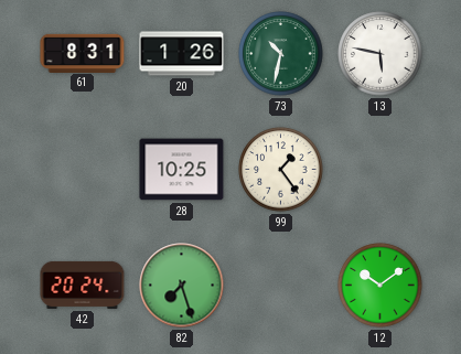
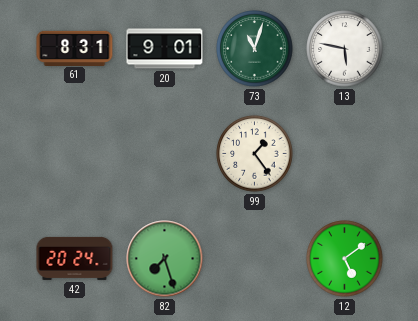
20: 1:26 -> 9:01
73: 10:32 -> 11:03
28: 10:25 -> none
12: 10:09 -> 5:09
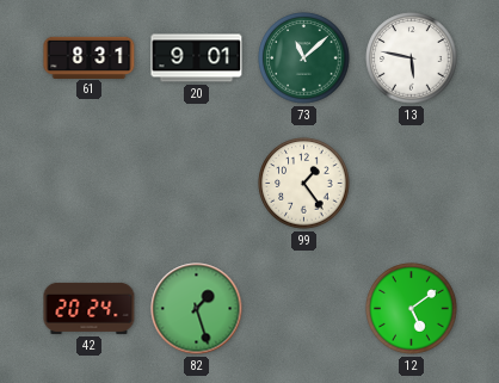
73: 11:03 -> 11:08
82: 7:27 -> 1:27
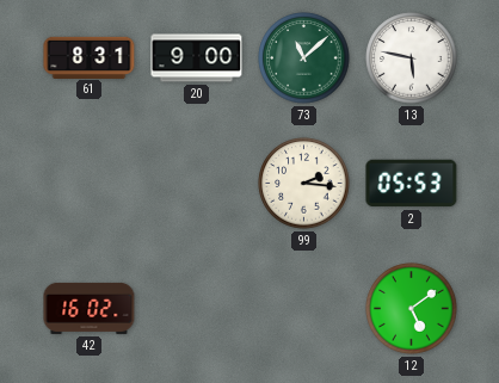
20: 9:01 -> 9:00
99: 1:24 -> 2:16
2: none -> 05:53
42: 20:24 -> 16:02
82: 1:27 -> none
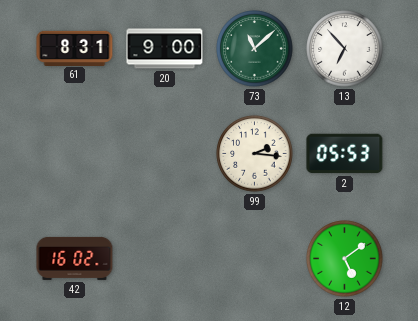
13: 5:47 -> 6:53
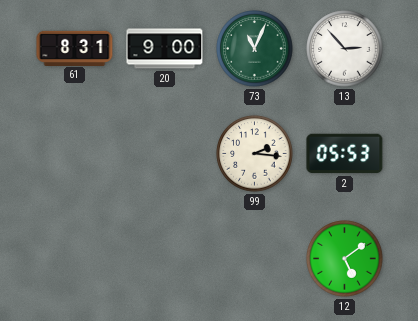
73: 11:08 -> 11:04
13: 6:53 -> 2:53
42: 16:02 -> none
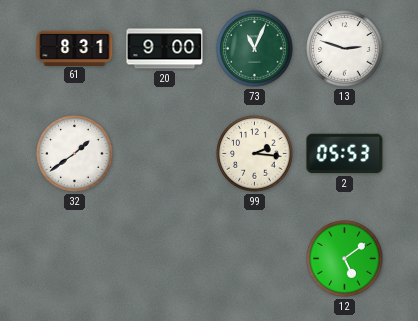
13: 2:53 -> 2:48
32: none -> 1:39
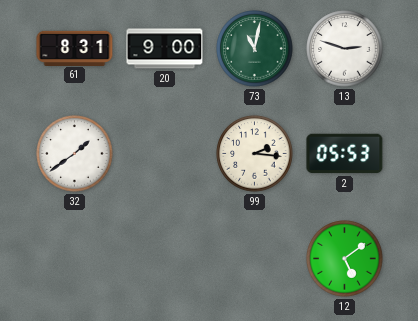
73: 11:04 -> 11:02
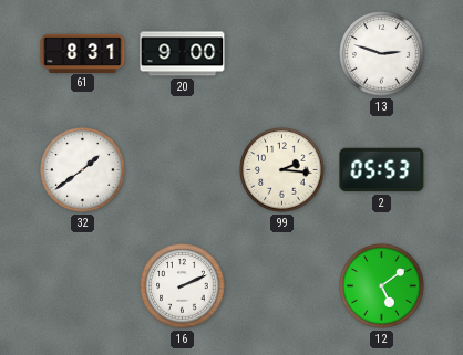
73: 11:02 -> none
16: none -> 2:11
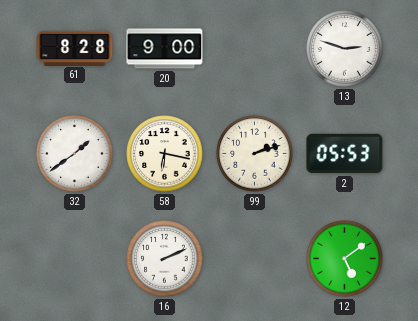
61: 8:31 -> 8:28
58: none -> 6:17
99: 2:16 -> 2:12
